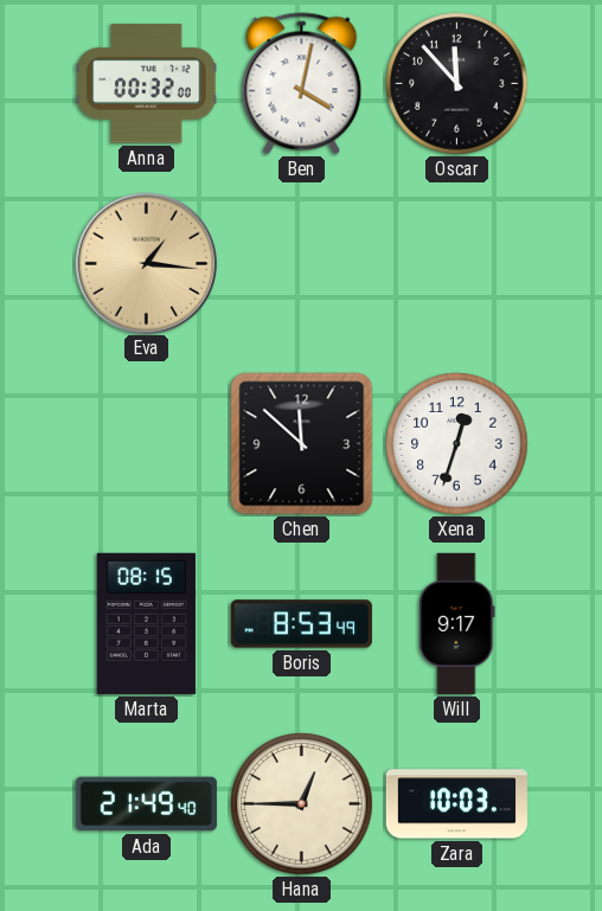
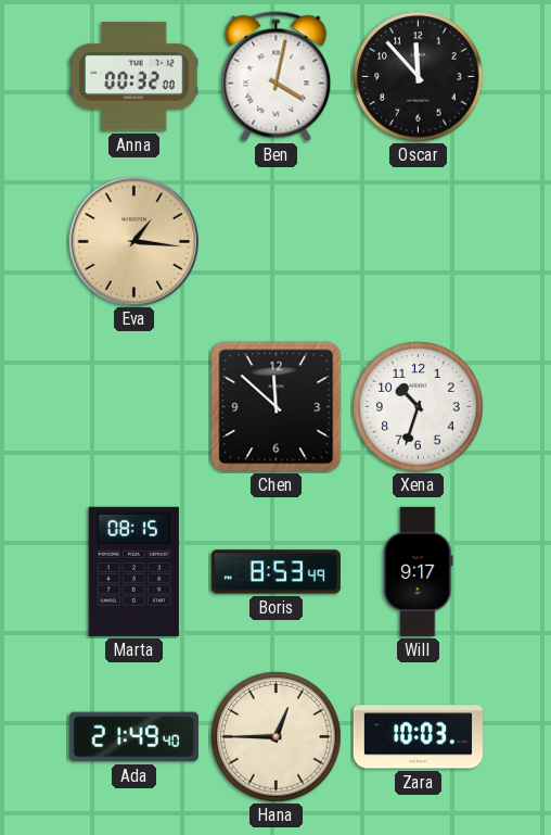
Xena: 12:33 -> 10:33
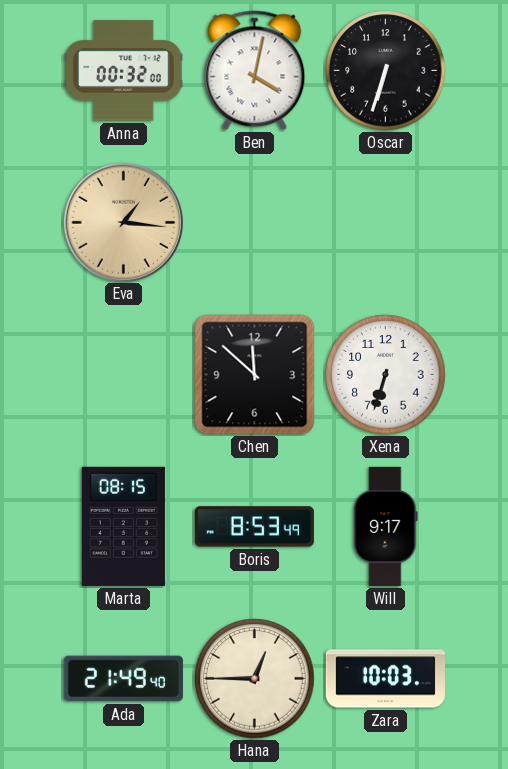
Oscar: 11:53 -> 6:33
Xena: 10:33 -> 6:33
